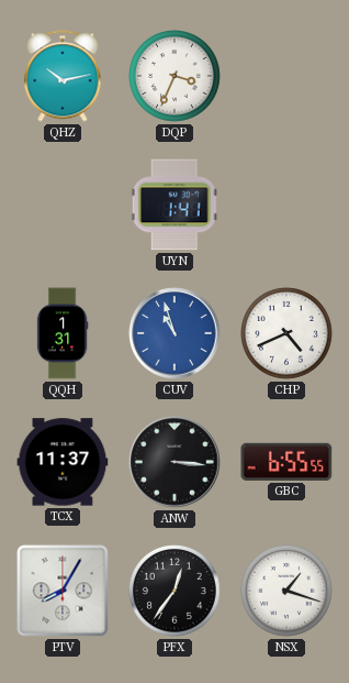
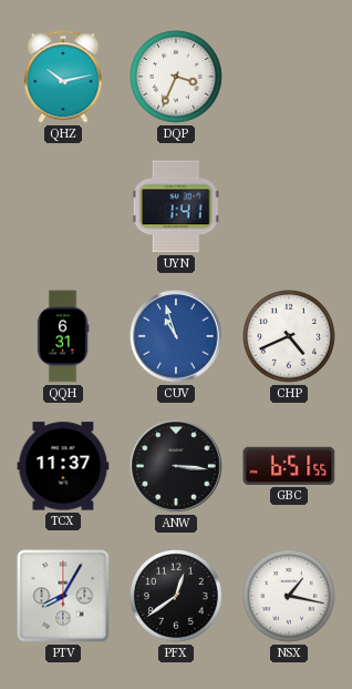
QQH: 1:31 -> 6:31
GBC: 6:55 -> 6:51
PFX: 12:36 -> 12:39
NSX: 1:18 -> 1:17
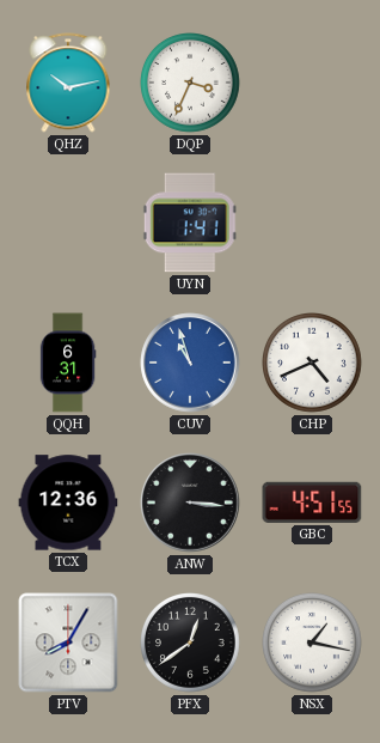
TCX: 11:37 -> 12:36
GBC: 6:51 -> 4:51
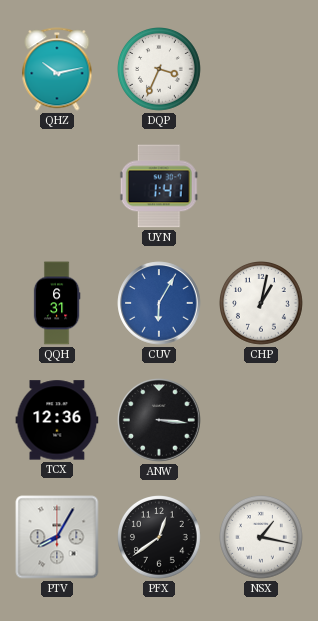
CUV: 10:57 -> 6:05
CHP: 4:41 -> 1:02
GBC: 4:51 -> none
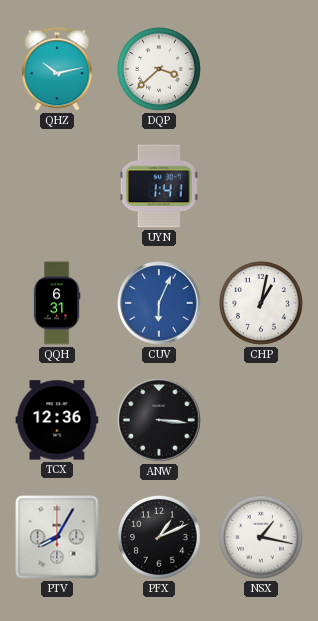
DQP: 3:34 -> 3:38
CUV: 6:05 -> 6:04
PFX: 12:39 -> 1:11
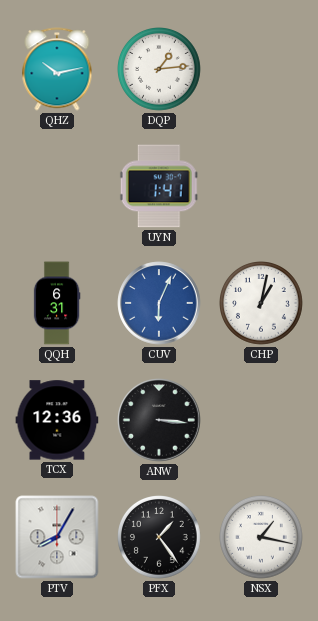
DQP: 3:38 -> 1:14
PFX: 1:11 -> 1:24
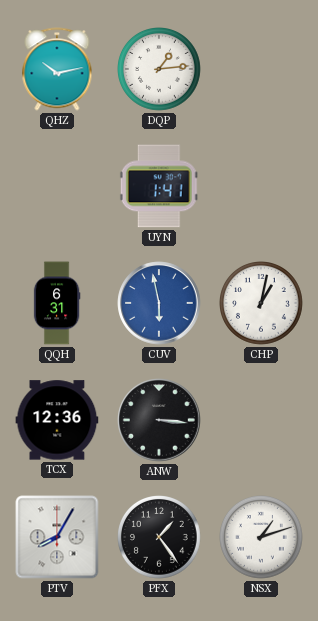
CUV: 6:04 -> 5:58
NSX: 1:17 -> 1:12
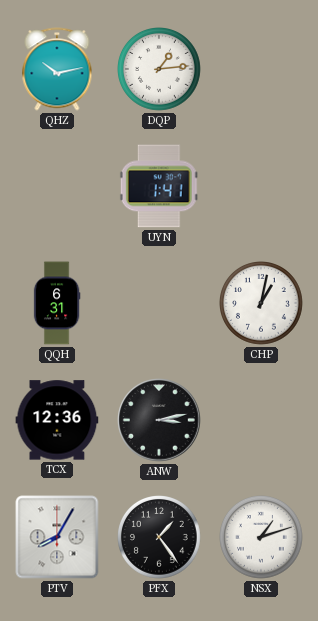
CUV: 5:58 -> none
ANW: 3:16 -> 3:13
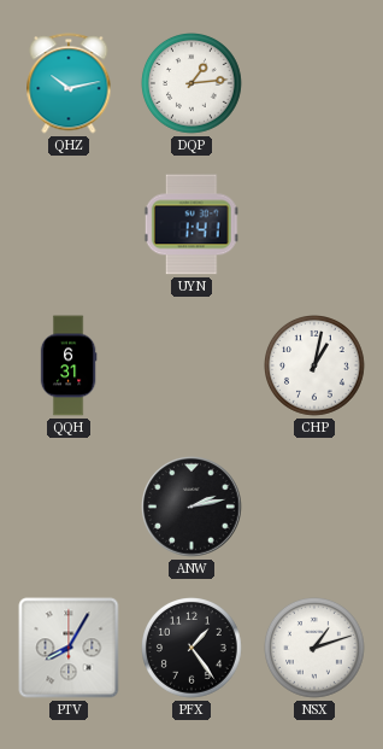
TCX: 12:36 -> none
ANW: 3:13 -> 2:13
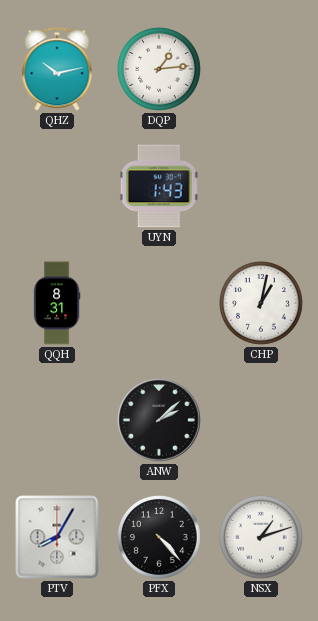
UYN: 1:41 -> 1:43
QQH: 6:31 -> 8:31
ANW: 2:13 -> 2:08
PFX: 1:24 -> 4:23
